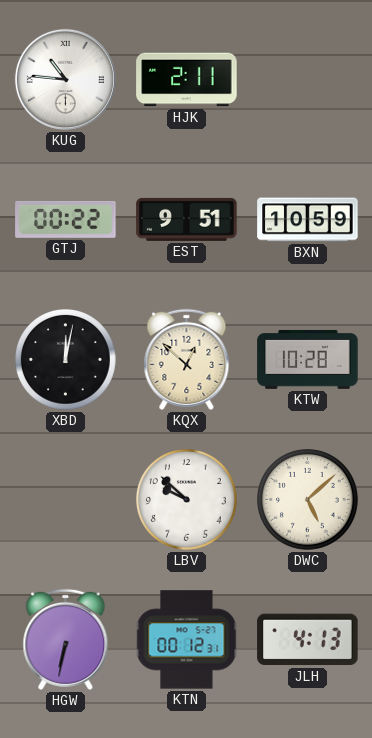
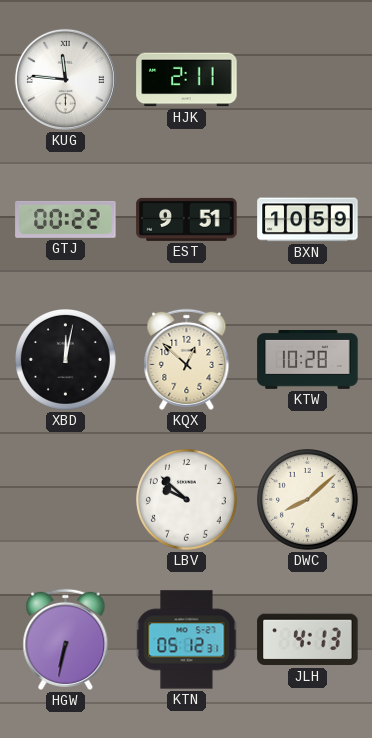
KUG: 10:46 -> 11:46
DWC: 5:08 -> 8:08
KTN: 00:12 -> 05:12
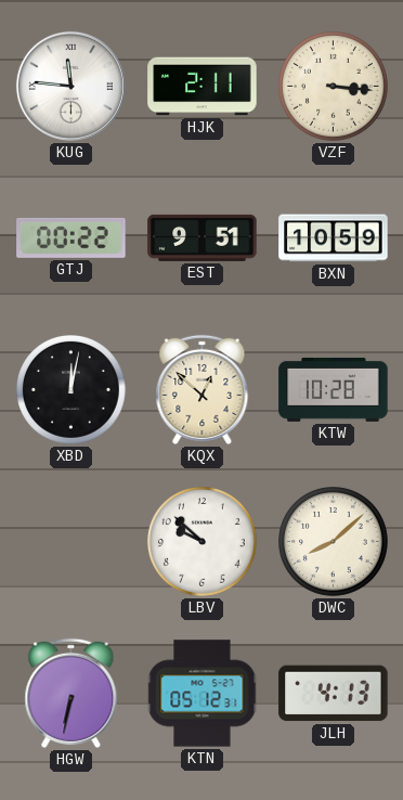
VZF: none -> 3:16
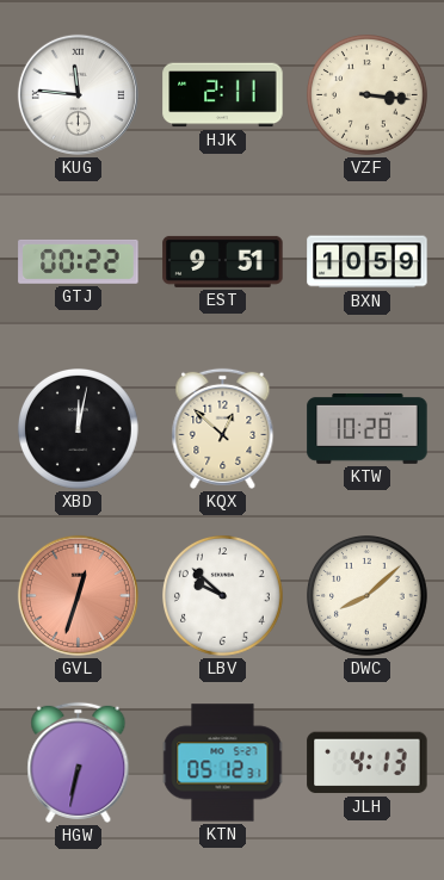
GVL: none -> 12:33
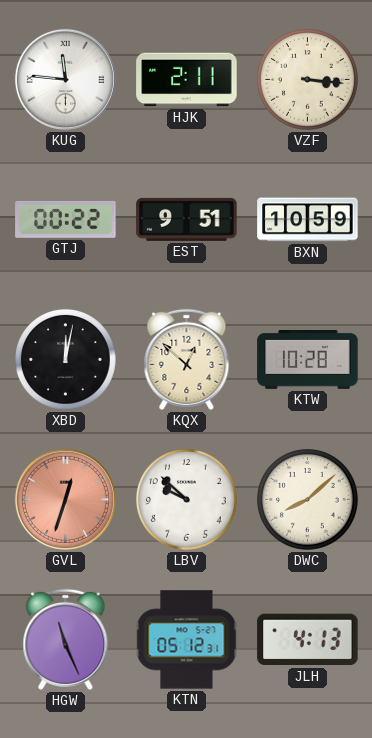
HGW: 6:32 -> 11:26
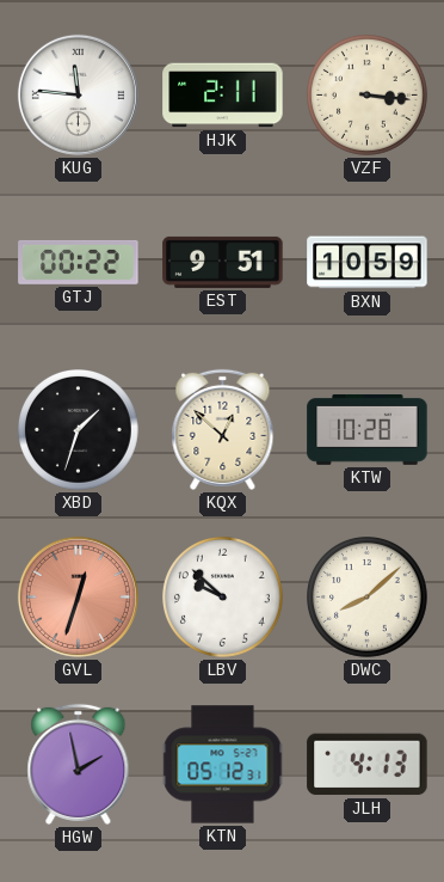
XBD: 12:02 -> 1:33
HGW: 11:26 -> 1:58
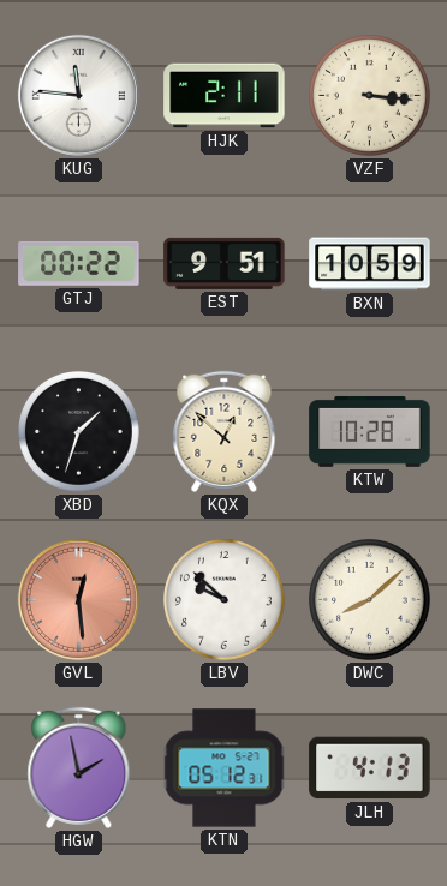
GVL: 12:33 -> 12:29
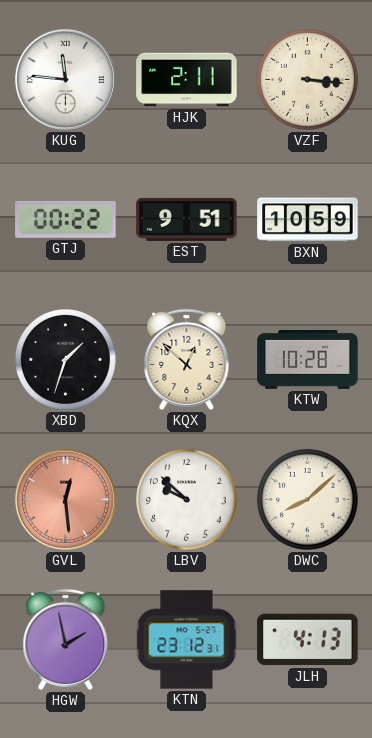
KTN: 05:12 -> 23:12
